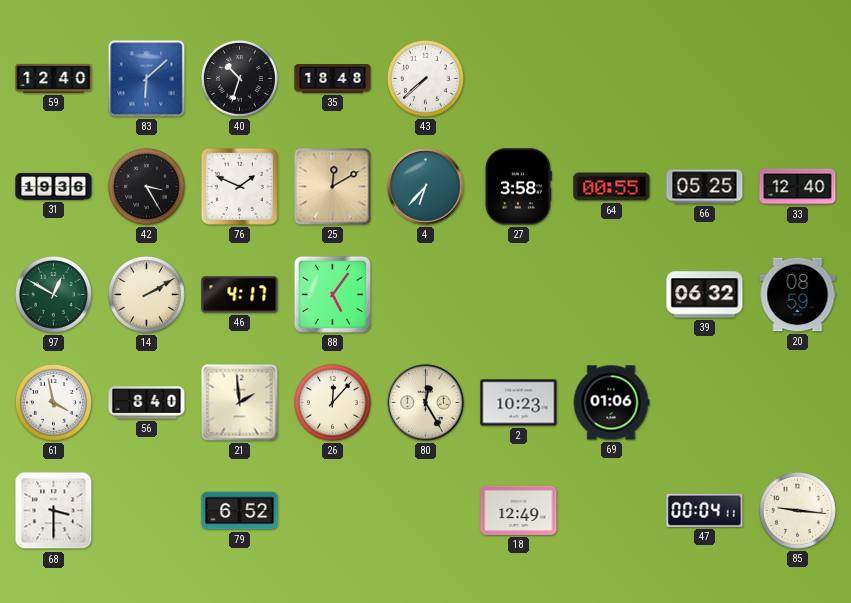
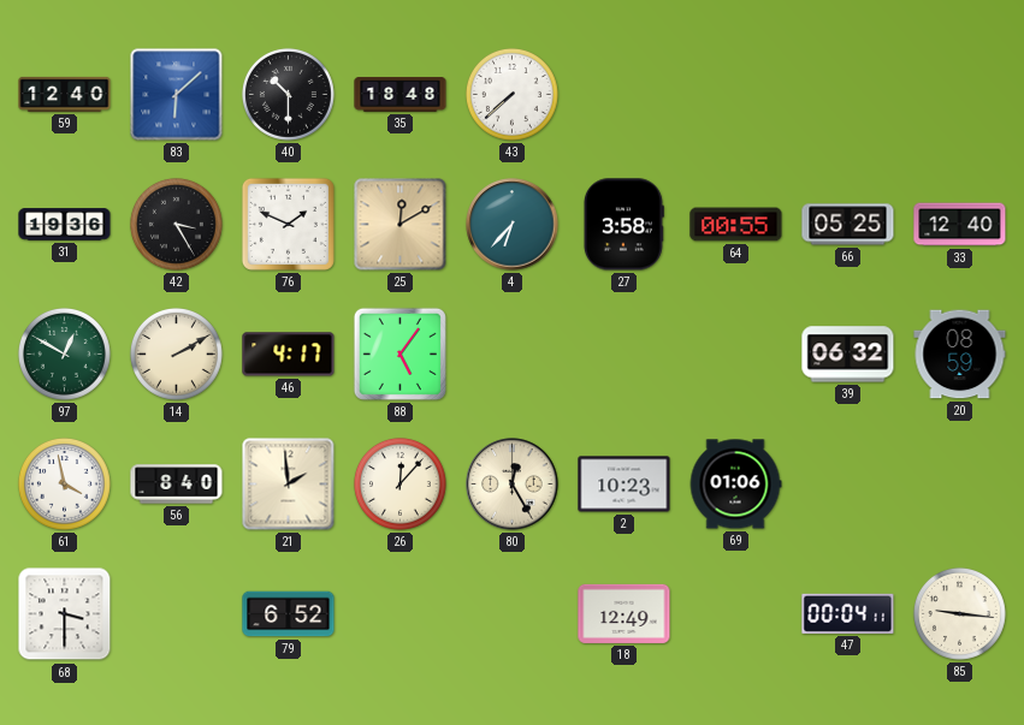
40: 10:33 -> 10:30
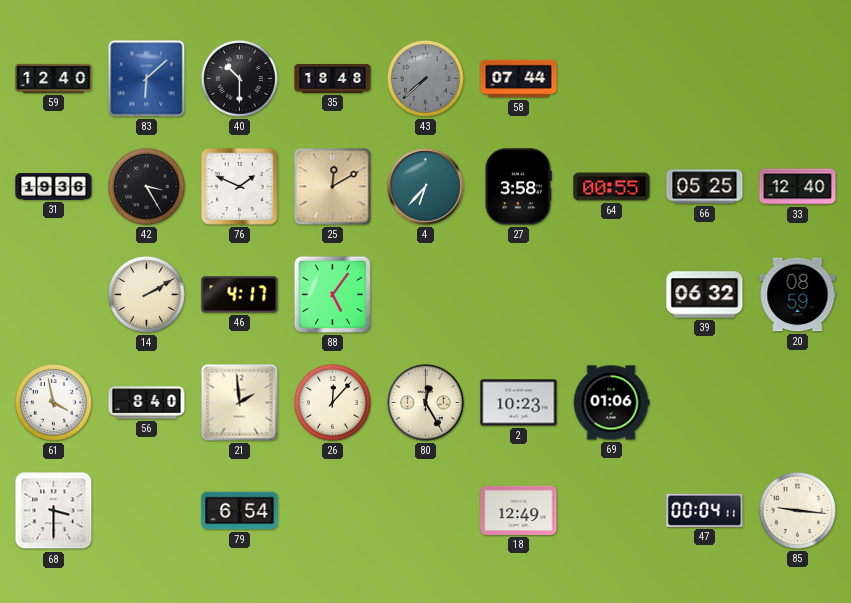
43 dial: white -> grey
58: none -> 07:44
97: 12:50 -> none
79: 6:52 -> 6:54
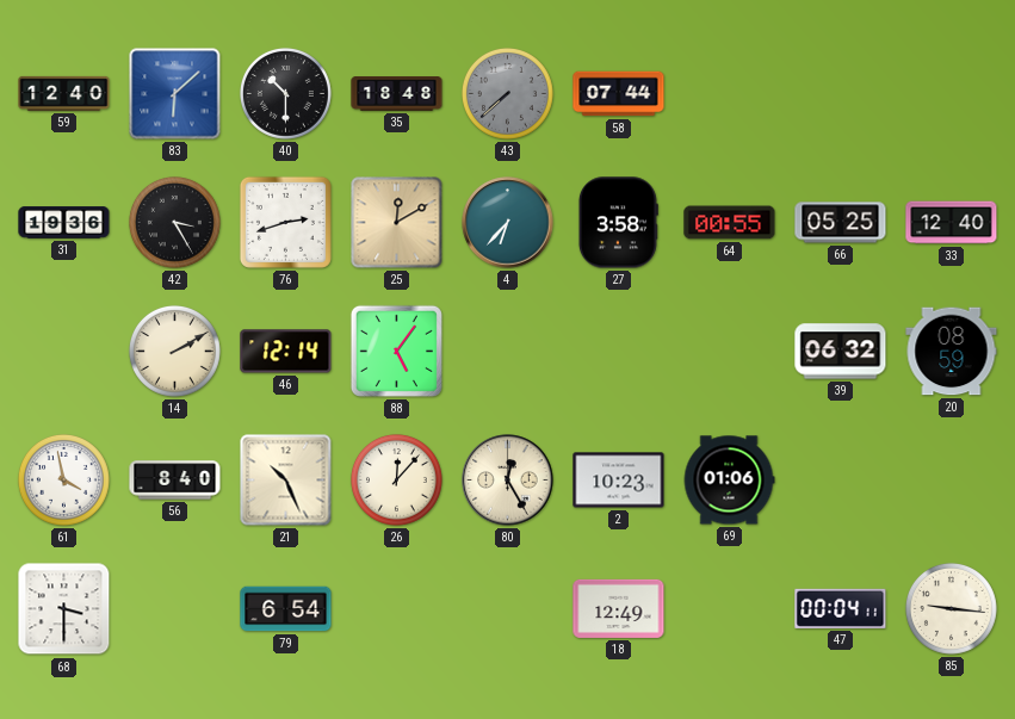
76: 1:49 -> 2:42
46: 4:17 -> 12:14
21: 1:59 -> 10:26
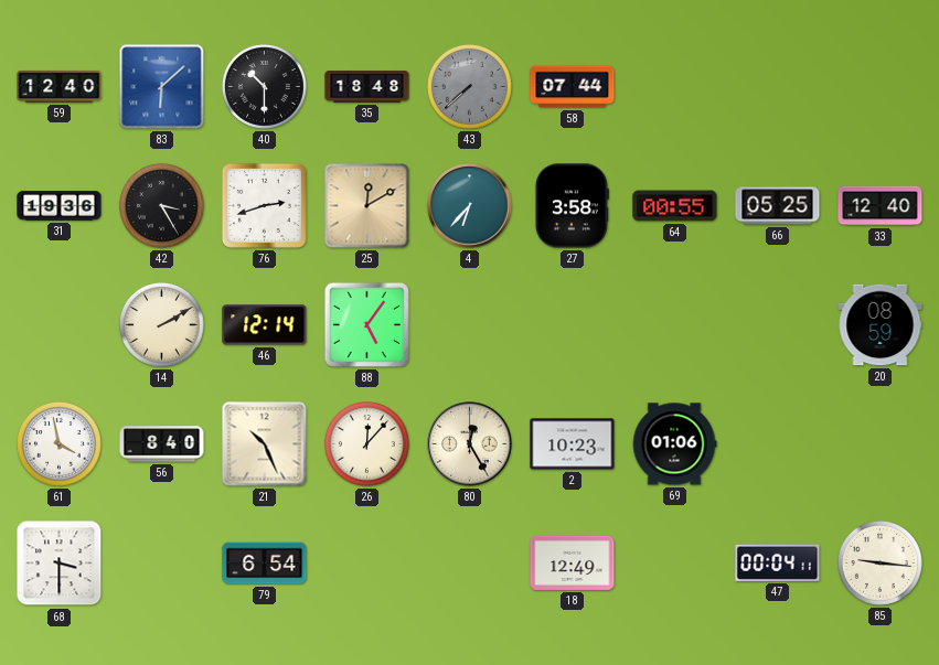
39: 06:32 -> none
